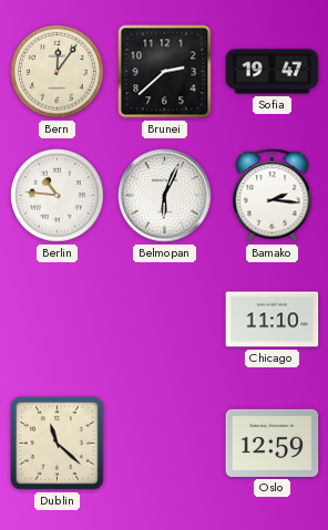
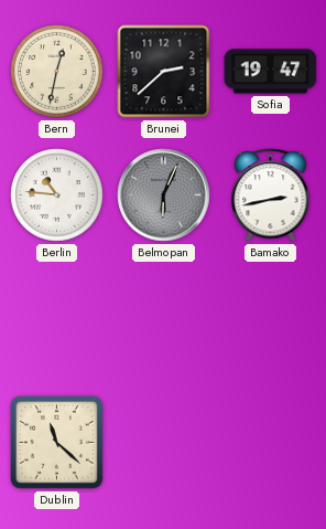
Bern: 12:06 -> 12:32
Belmopan dial: white -> grey
Bamako: 2:16 -> 2:43
Chicago: 11:10 -> none
Oslo: 12:59 -> none
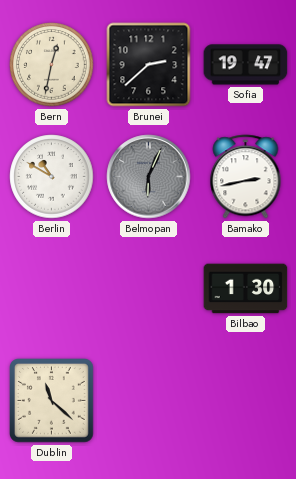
Berlin: 10:46 -> 10:50
Bilbao: none -> 1:30
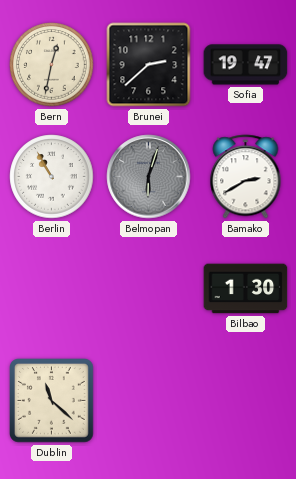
Berlin: 10:50 -> 10:55
Belmopan: 6:04 -> 6:03
Bamako: 2:43 -> 2:40
